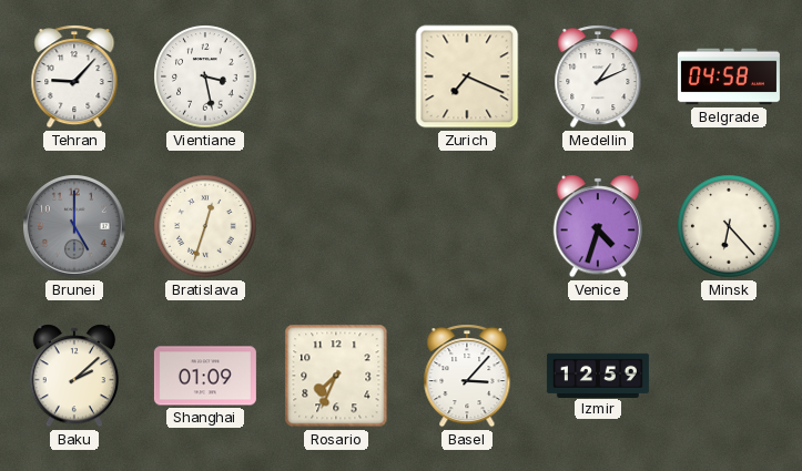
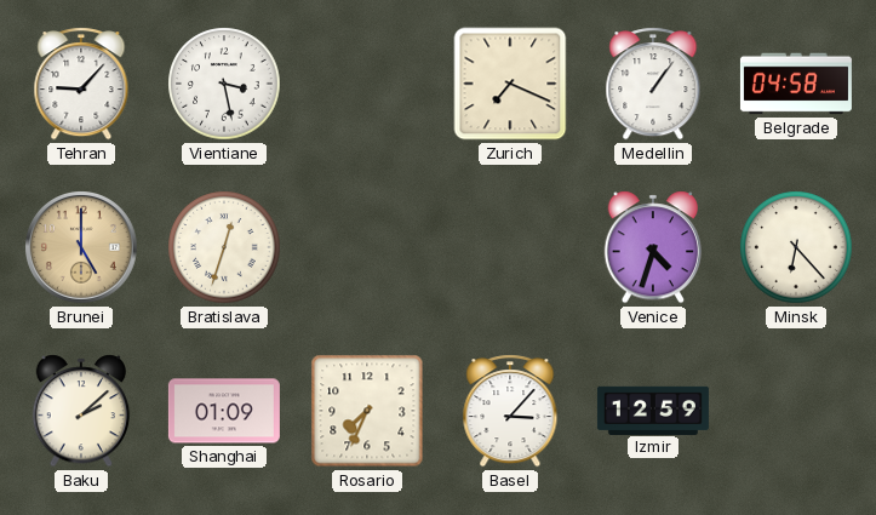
Medellin: 1:11 -> 1:06
Brunei dial: grey -> champagne
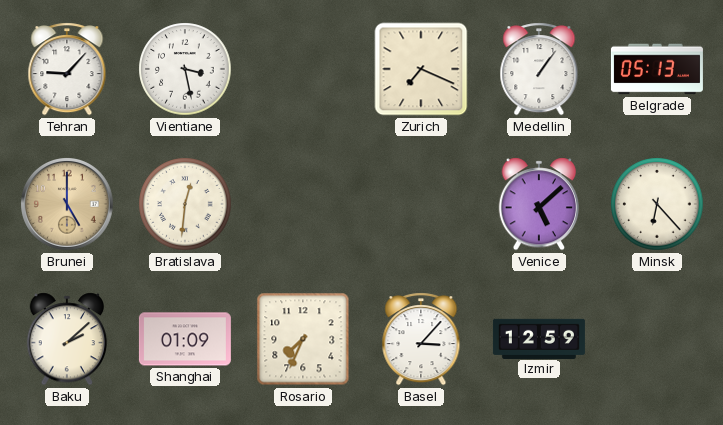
Belgrade: 04:58 -> 05:13
Bratislava: 12:33 -> 12:31
Venice: 4:33 -> 5:08
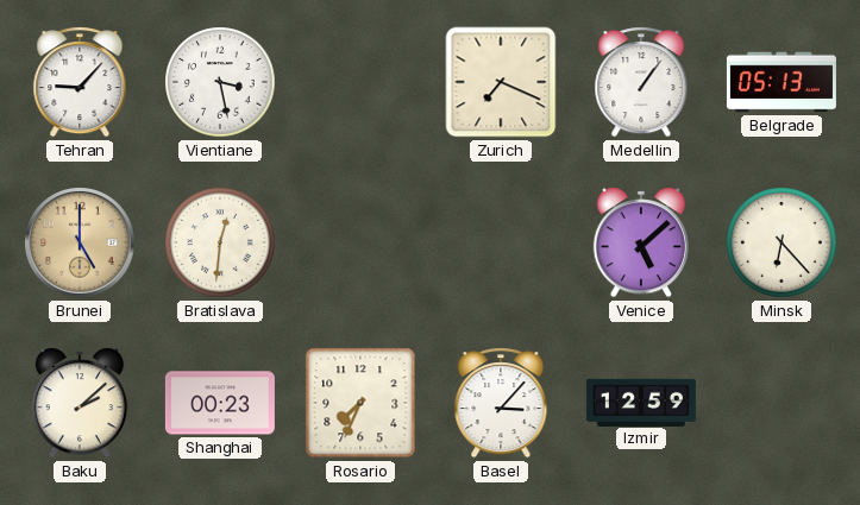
Shanghai: 01:09 -> 00:23
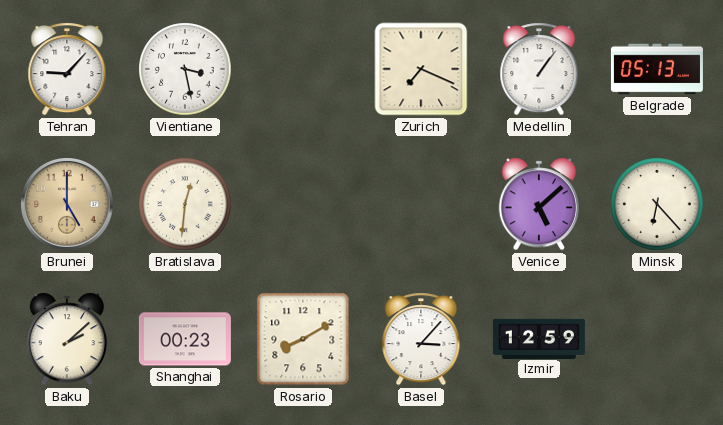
Rosario: 7:34 -> 8:10
